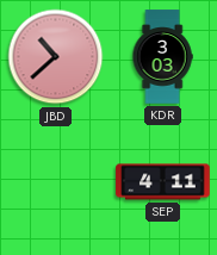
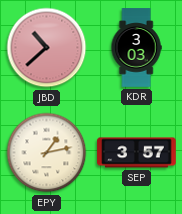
EPY: none -> 1:13
SEP: 4:11 -> 3:57
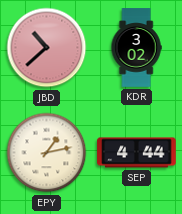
KDR: 3:03 -> 3:02
SEP: 3:57 -> 4:44
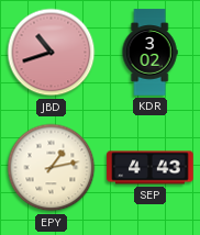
JBD: 10:38 -> 10:42
SEP: 4:44 -> 4:43
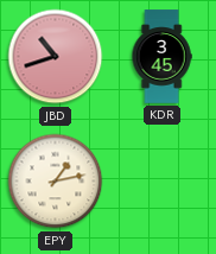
KDR: 3:02 -> 3:45
SEP: 4:43 -> none
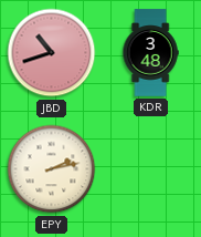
KDR: 3:45 -> 3:48
EPY: 1:13 -> 2:13
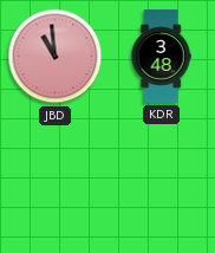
JBD: 10:42 -> 10:59
EPY: 2:13 -> none
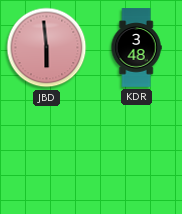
JBD: 10:59 -> 5:59
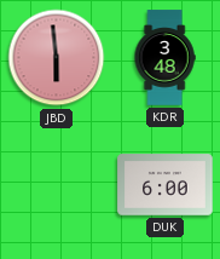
DUK: none -> 6:00
